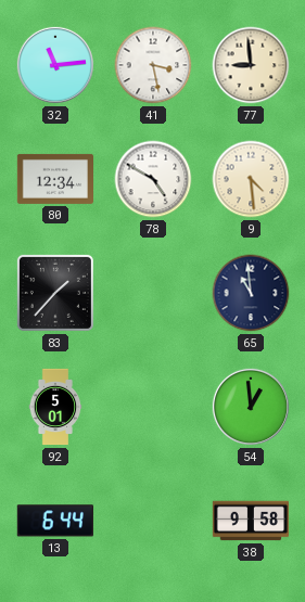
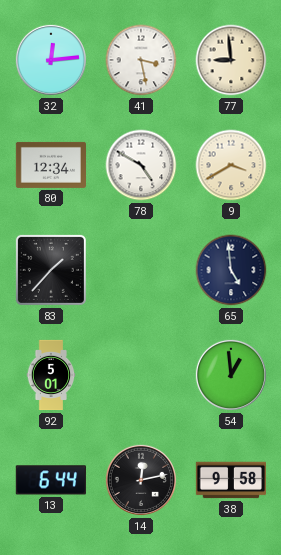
32: 11:14 -> 12:14
9: 4:29 -> 3:40
65: 10:59 -> 4:59
14: none -> 12:13
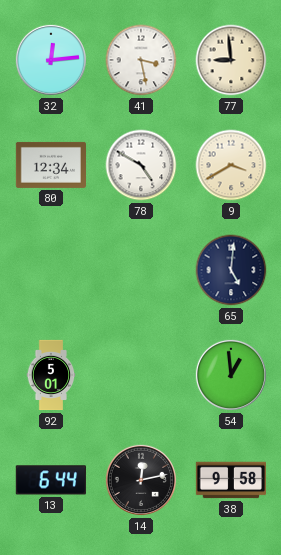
83: 1:37 -> none
65: 4:59 -> 5:01
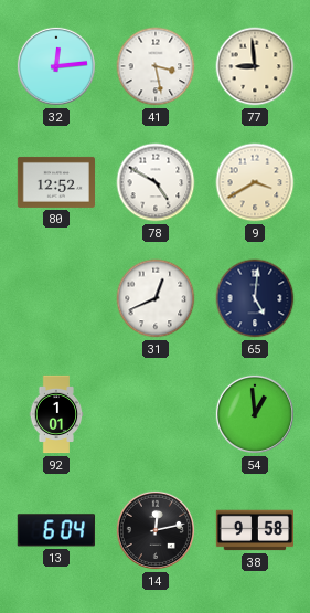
80: 12:34 -> 12:52
31: none -> 12:41
92: 5:01 -> 1:01
13: 6:44 -> 6:04
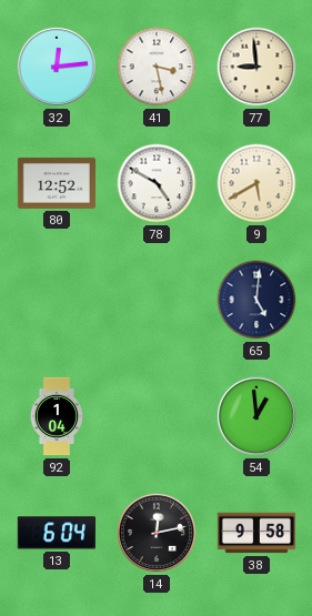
9: 3:40 -> 5:40
31: 12:41 -> none
92: 1:01 -> 1:04
